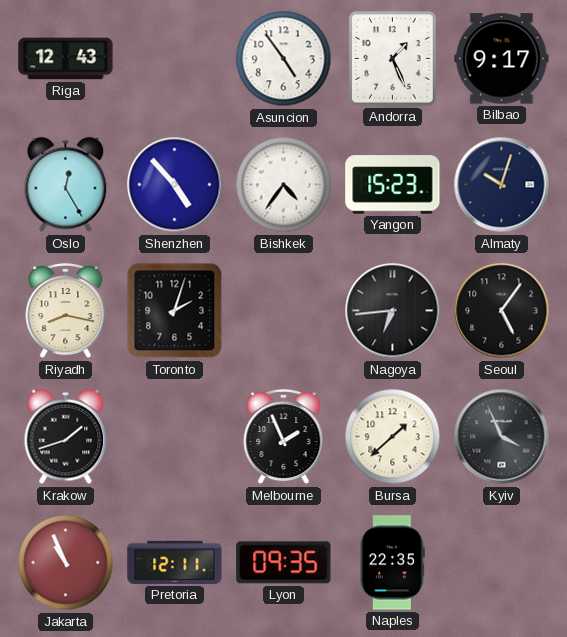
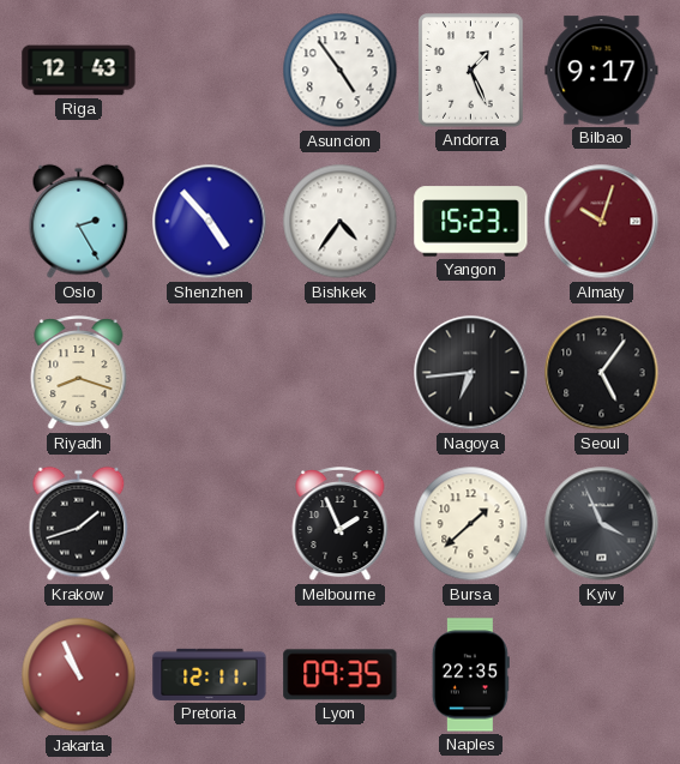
Oslo: 12:25 -> 2:25
Almaty dial: navy -> burgundy
Riyadh: 8:17 -> 8:18
Toronto: 2:03 -> none
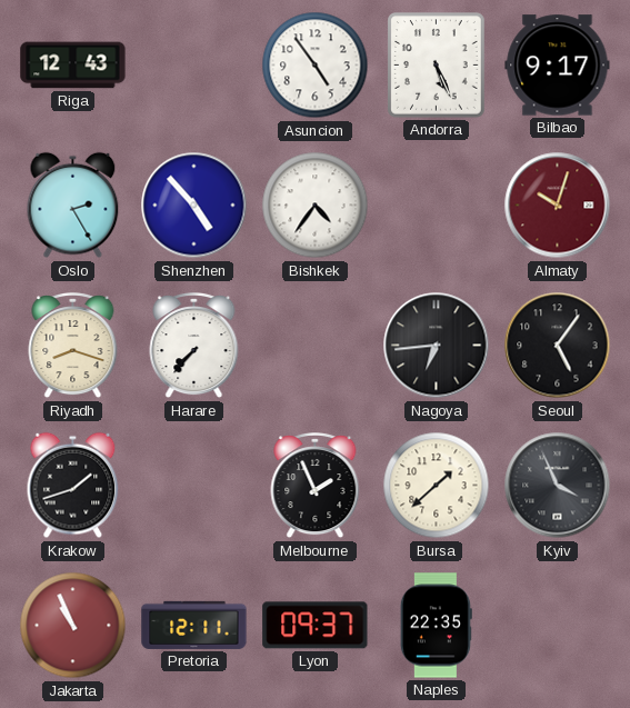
Andorra: 1:26 -> 5:26
Yangon: 15:23 -> none
Harare: none -> 7:37
Lyon: 09:35 -> 09:37
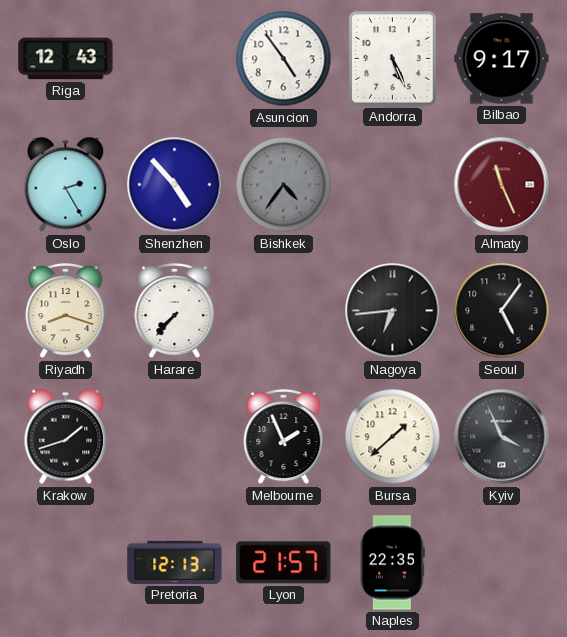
Bishkek dial: white -> grey
Almaty: 10:03 -> 11:26
Jakarta: 10:56 -> none
Pretoria: 12:11 -> 12:13
Lyon: 09:37 -> 21:57
